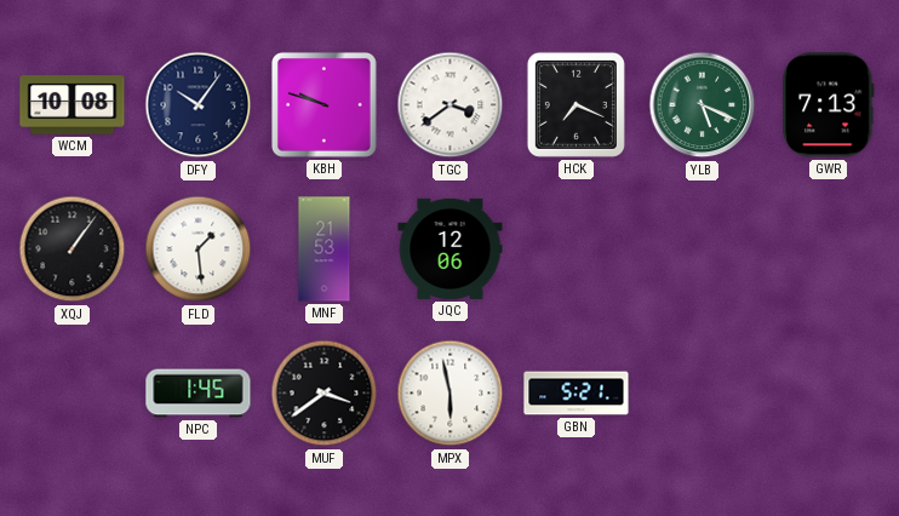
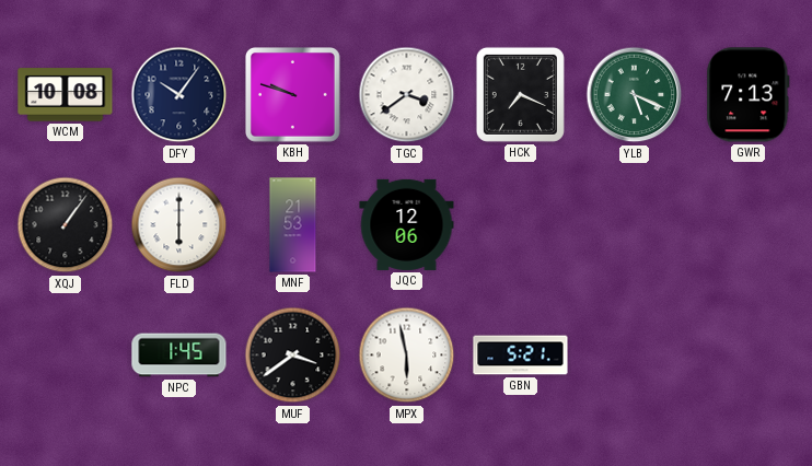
FLD: 1:29 -> 6:00
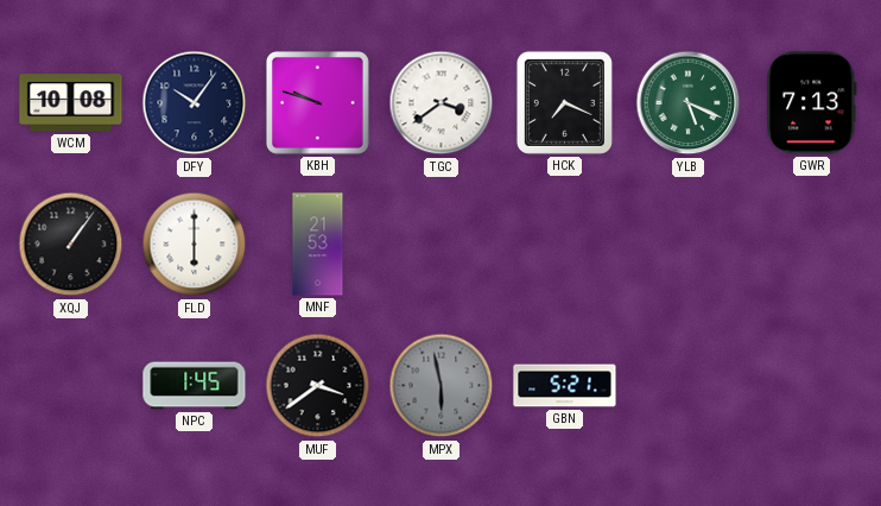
JQC: 12:06 -> none
MPX dial: white -> grey
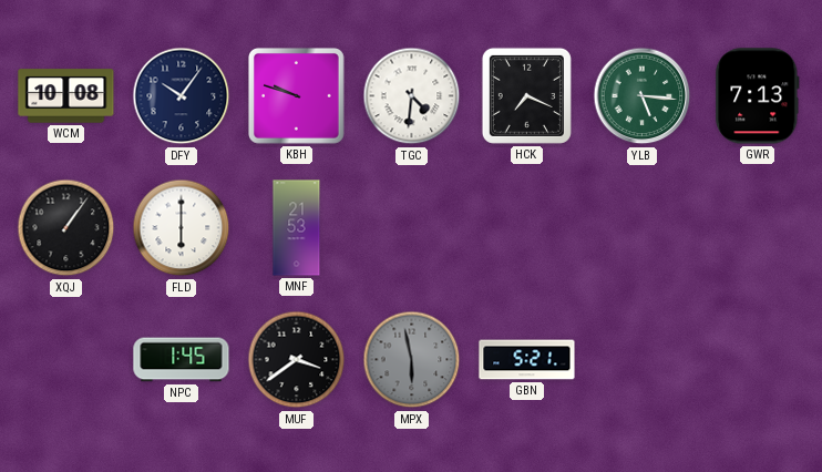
TGC: 3:39 -> 4:31
YLB: 5:19 -> 5:16
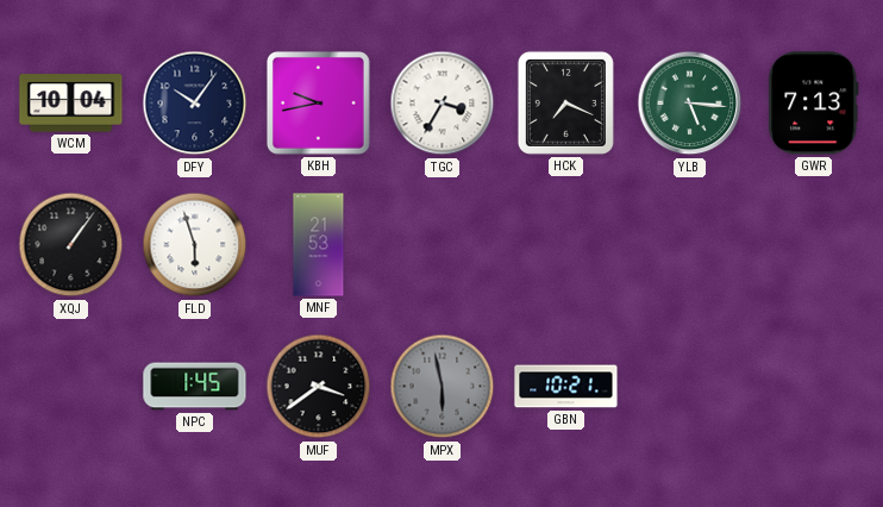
WCM: 10:08 -> 10:04
KBH: 9:48 -> 9:43
TGC: 4:31 -> 3:35
FLD: 6:00 -> 5:57
GBN: 5:21 -> 10:21
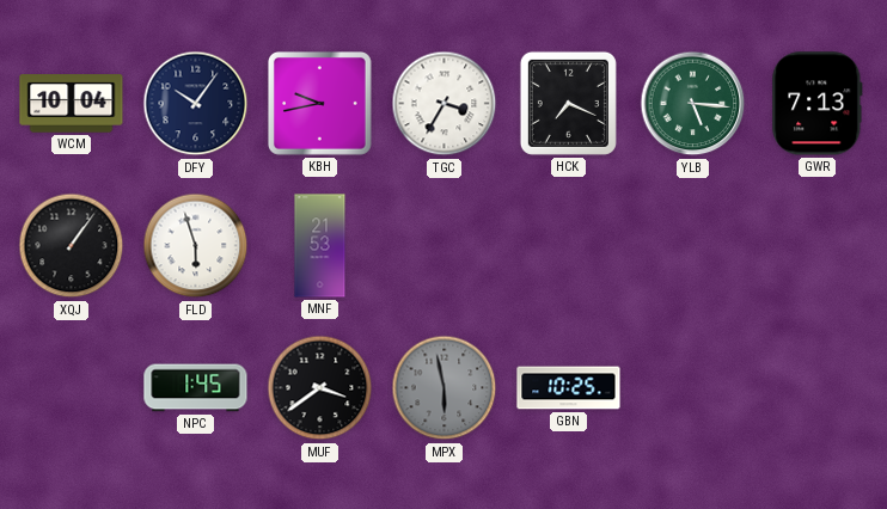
GBN: 10:21 -> 10:25
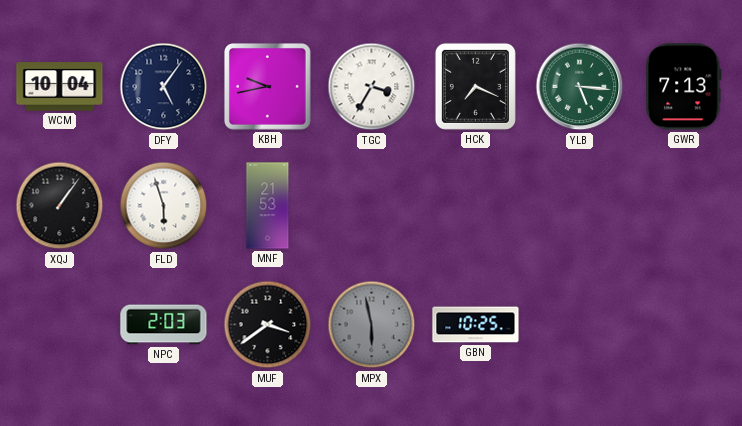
DFY: 10:06 -> 5:06
NPC: 1:45 -> 2:03
